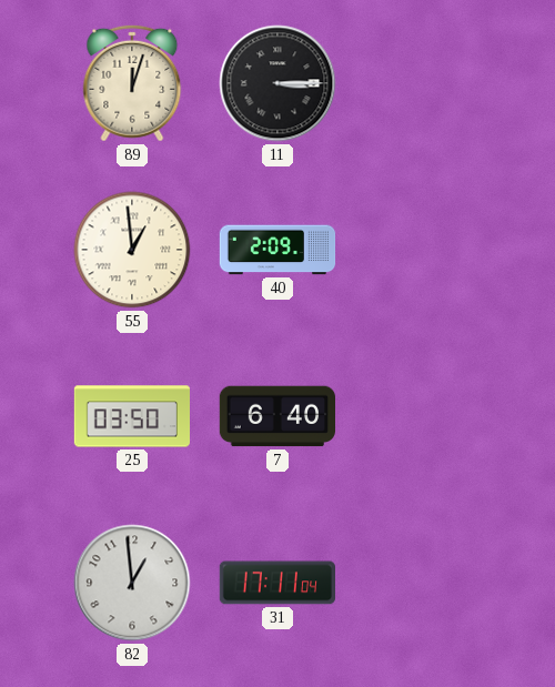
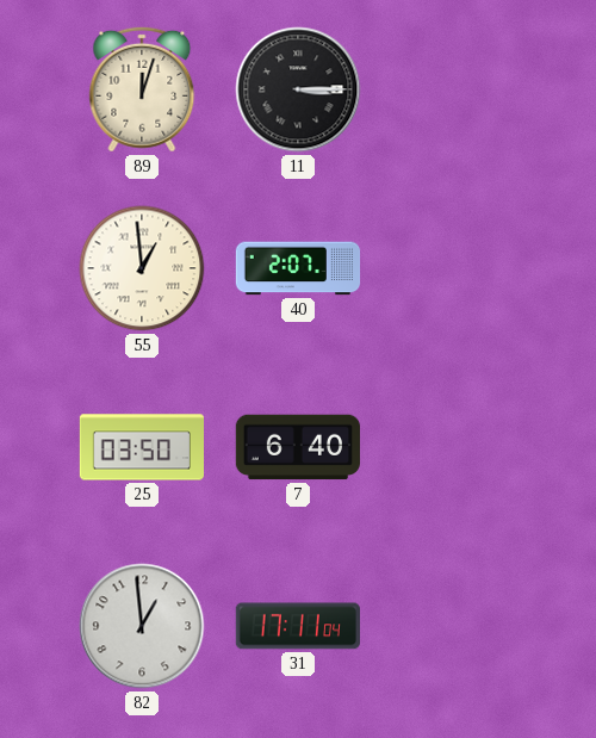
40: 2:09 -> 2:07
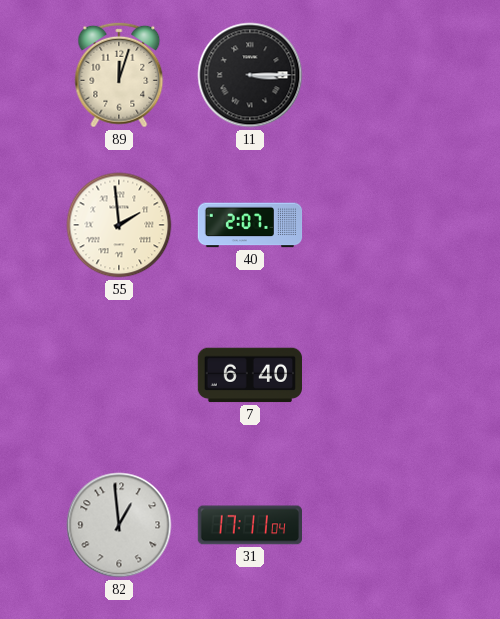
55: 12:59 -> 1:59
25: 03:50 -> none
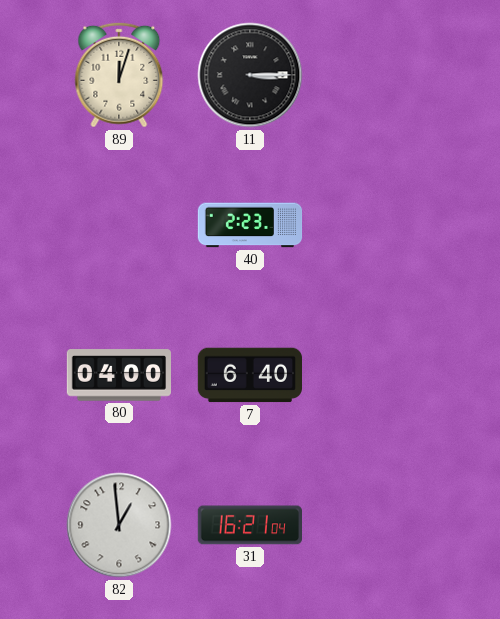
55: 1:59 -> none
40: 2:07 -> 2:23
80: none -> 04:00
31: 17:11 -> 16:21
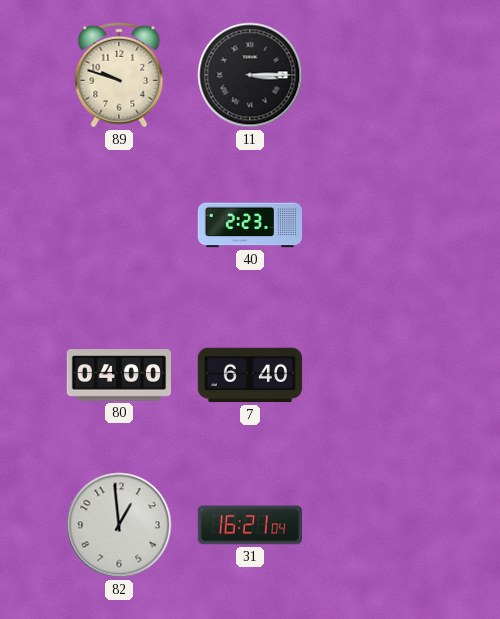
89: 12:03 -> 9:48
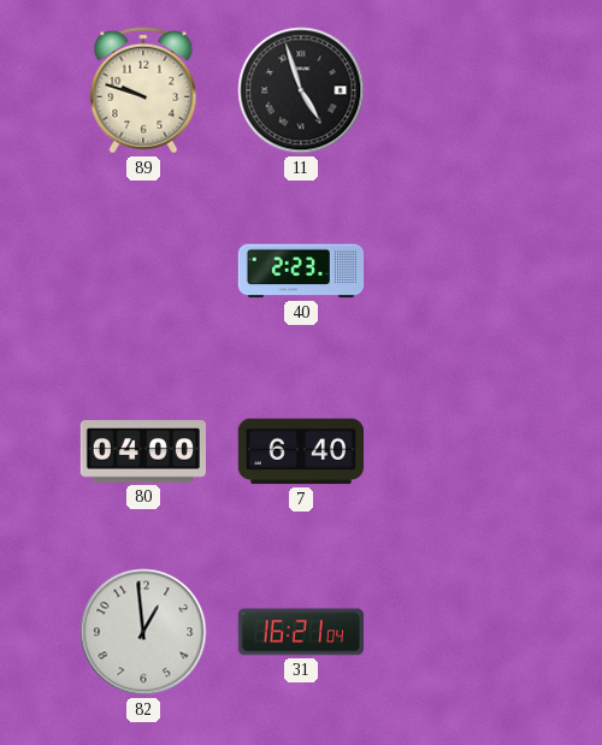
11: 3:15 -> 4:57
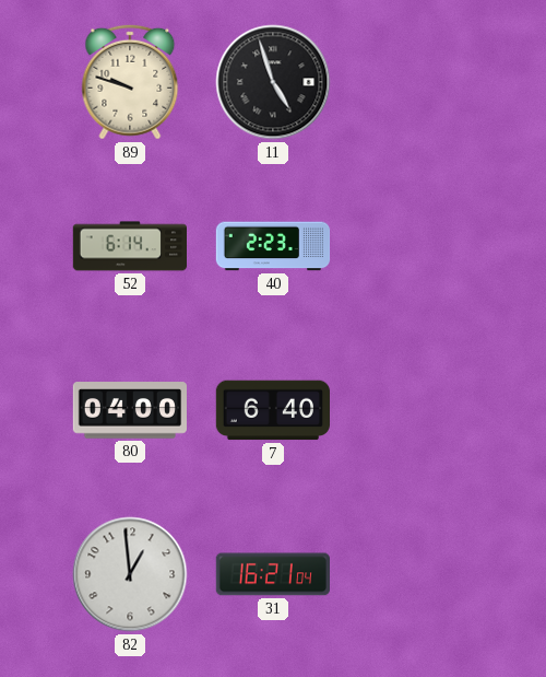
52: none -> 6:14
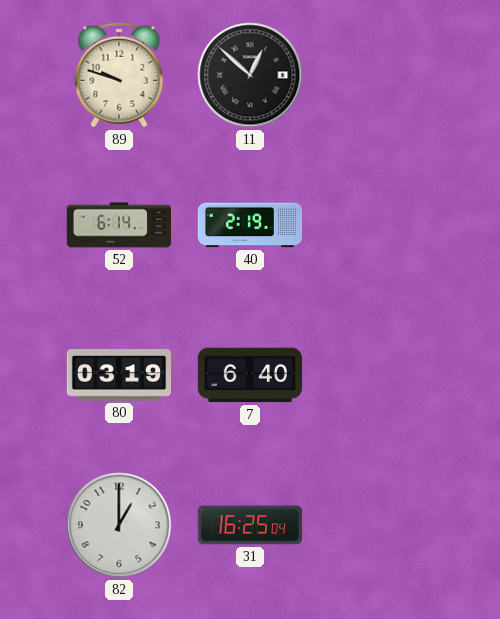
11: 4:57 -> 12:52
40: 2:23 -> 2:19
80: 04:00 -> 03:19
82: 12:59 -> 1:00
31: 16:21 -> 16:25
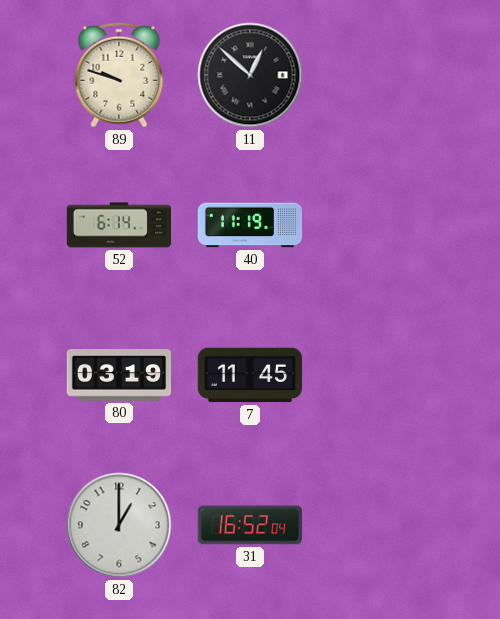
40: 2:19 -> 11:19
7: 6:40 -> 11:45
31: 16:25 -> 16:52
